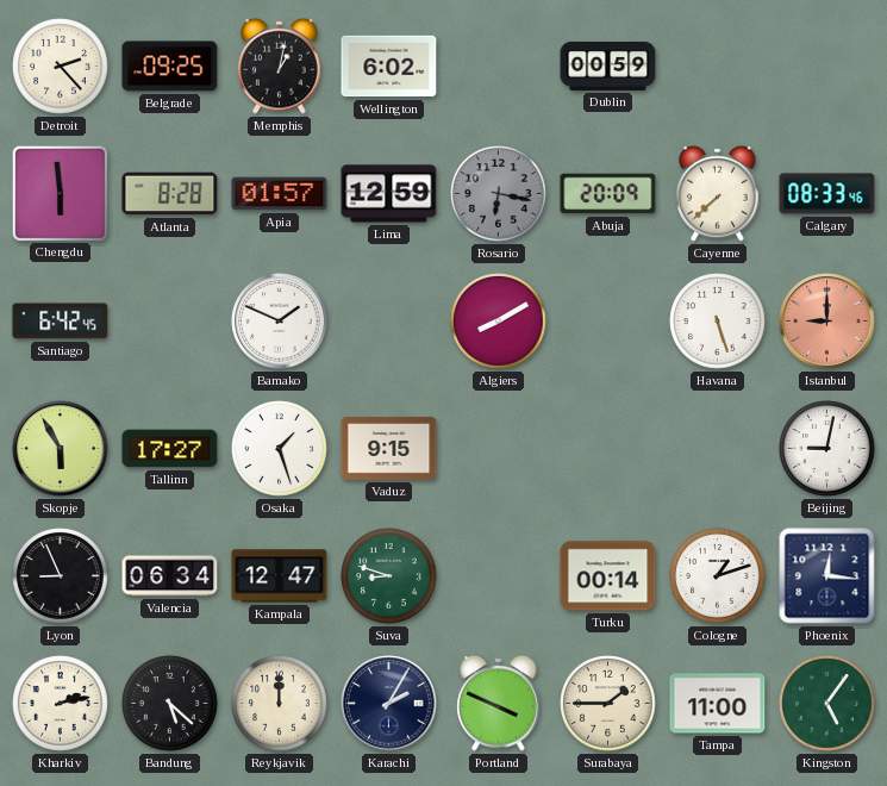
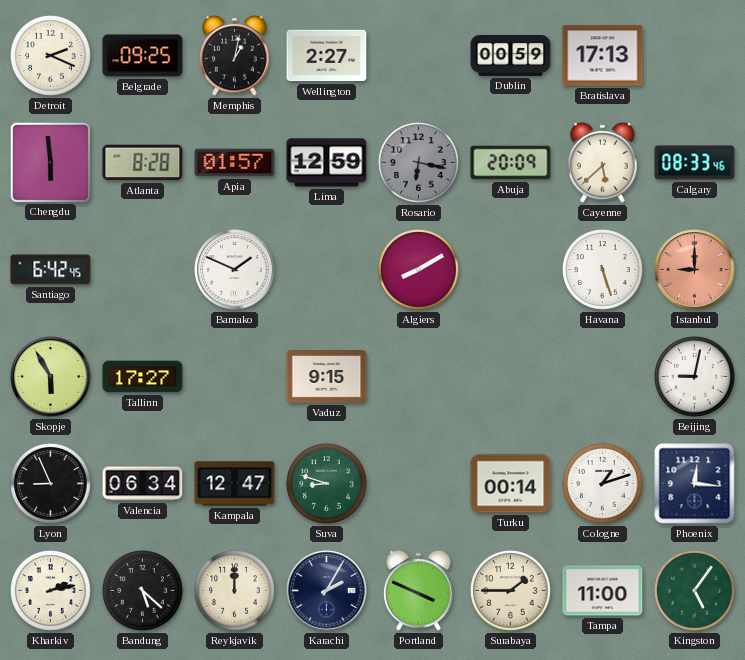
Detroit: 2:23 -> 2:19
Wellington: 6:02 -> 2:27
Bratislava: none -> 17:13
Cayenne: 7:38 -> 5:38
Osaka: 1:27 -> none
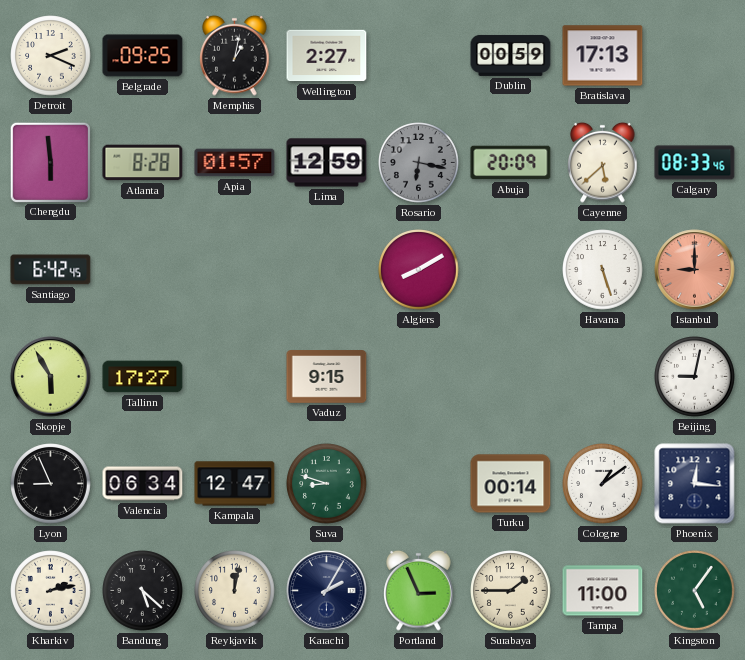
Bamako: 1:49 -> none
Cologne: 1:12 -> 1:09
Reykjavik: 12:00 -> 12:02
Portland: 3:49 -> 2:56
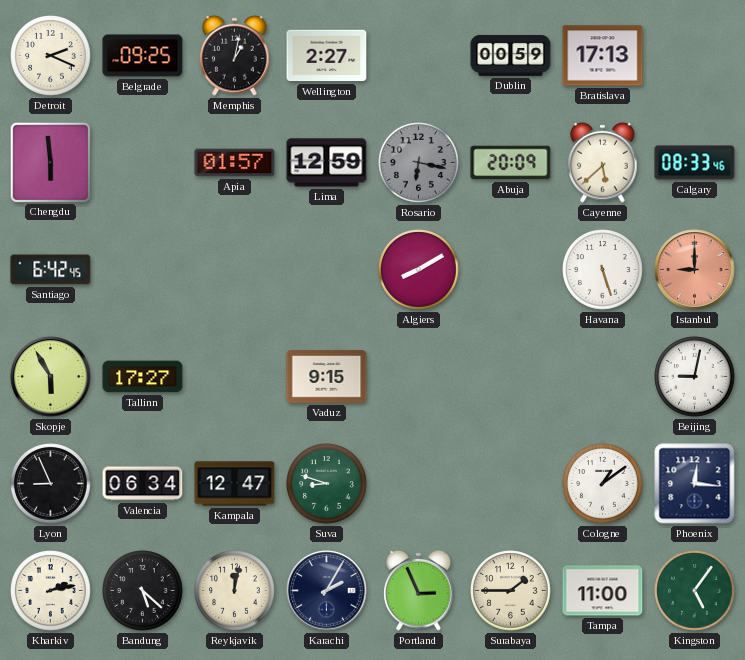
Atlanta: 8:28 -> none
Turku: 00:14 -> none
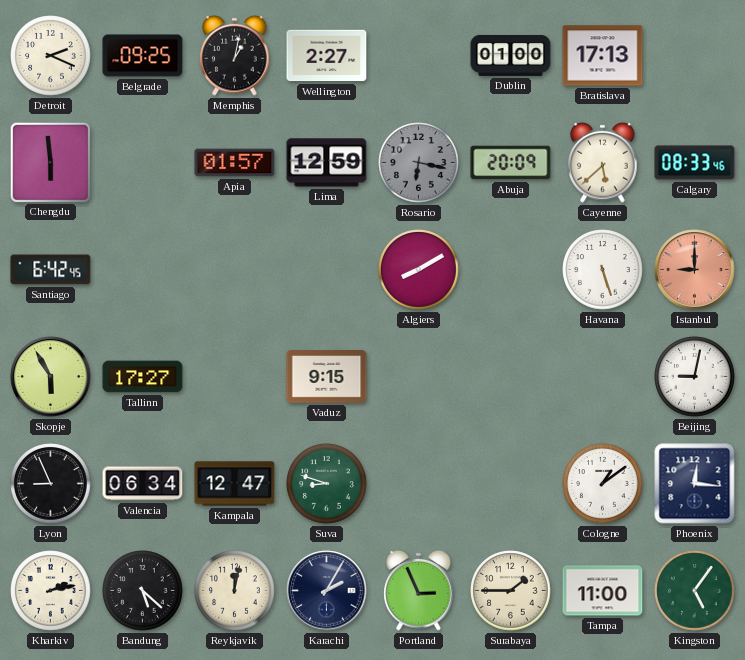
Dublin: 00:59 -> 01:00
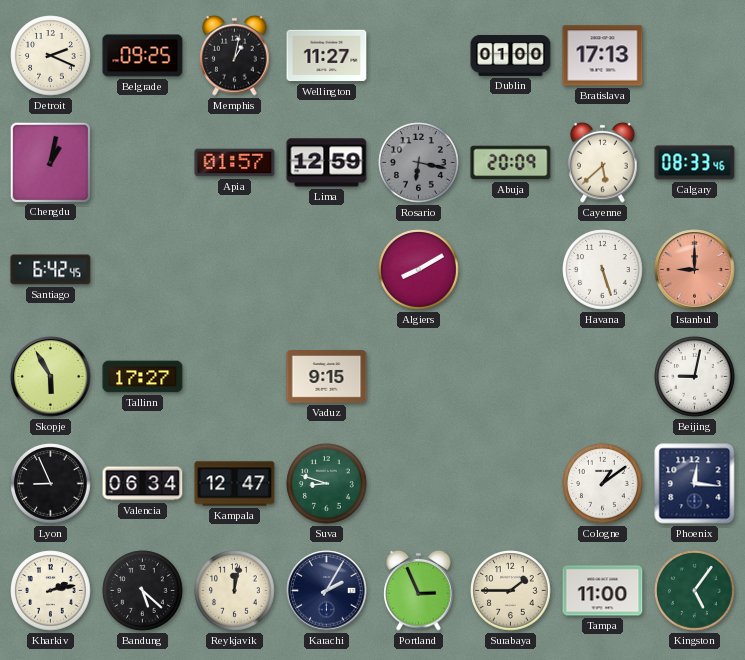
Wellington: 2:27 -> 11:27
Chengdu: 5:59 -> 1:02
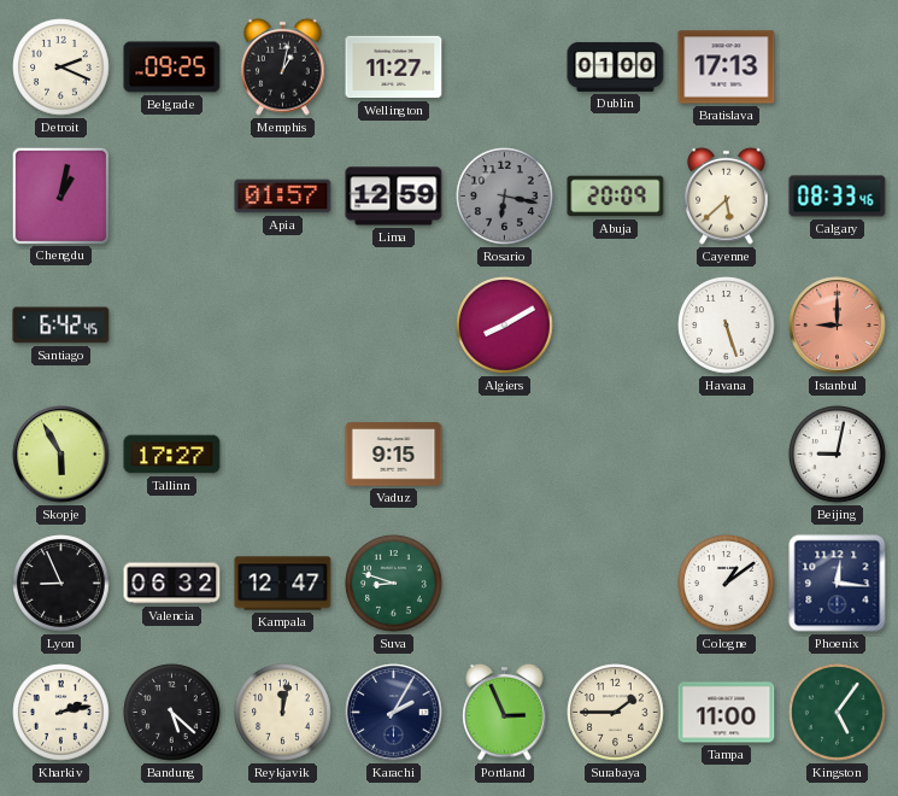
Valencia: 06:34 -> 06:32
